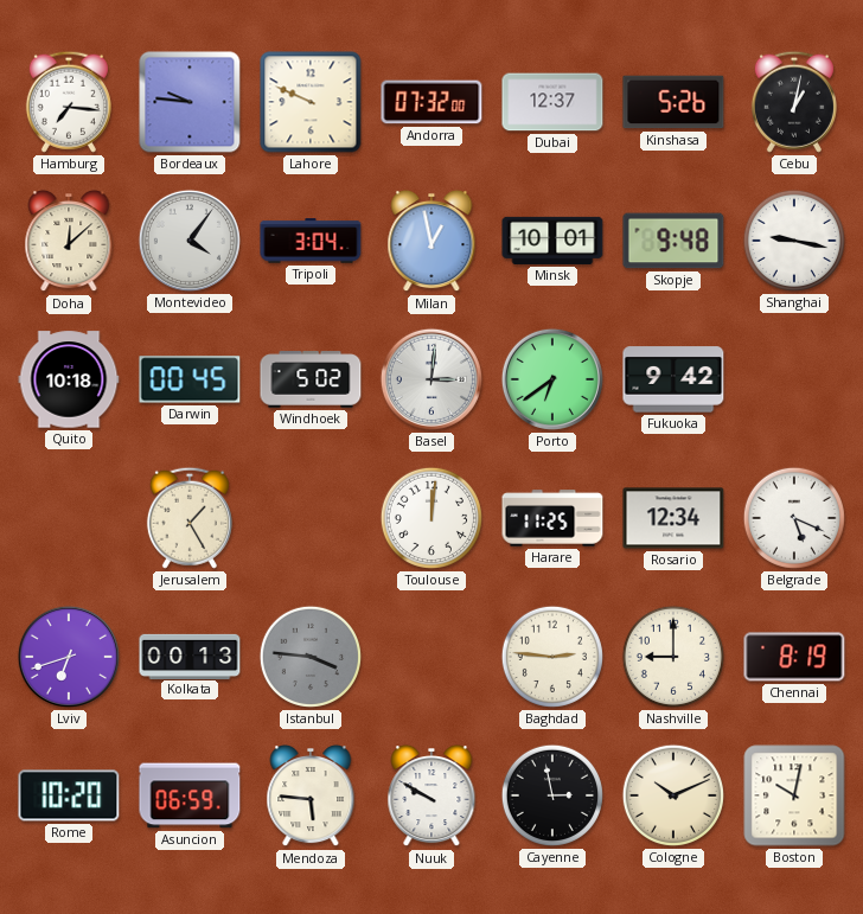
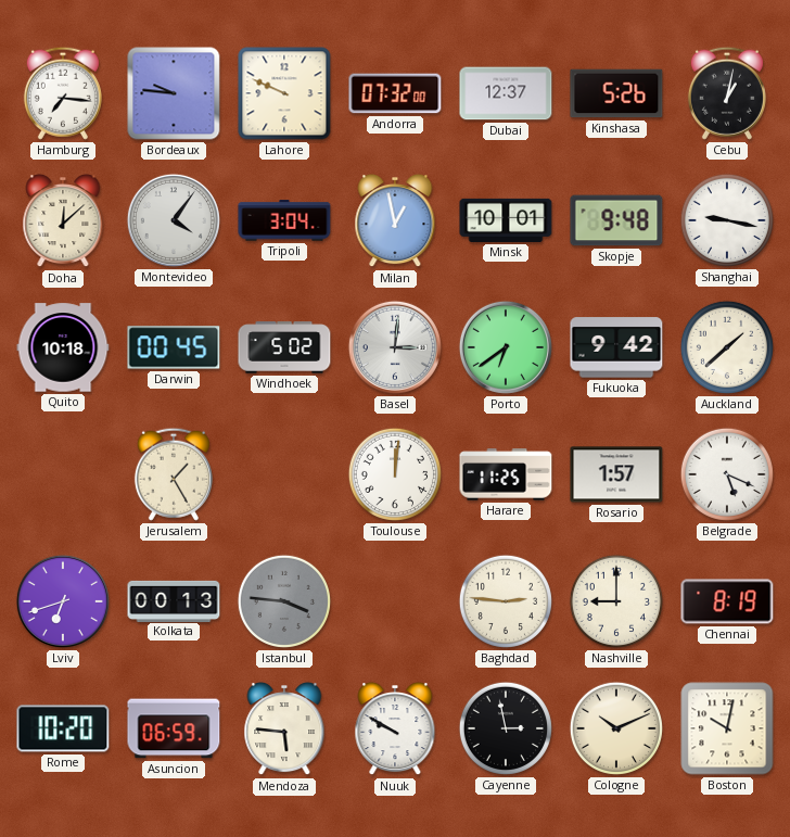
Auckland: none -> 1:38
Rosario: 12:34 -> 1:57
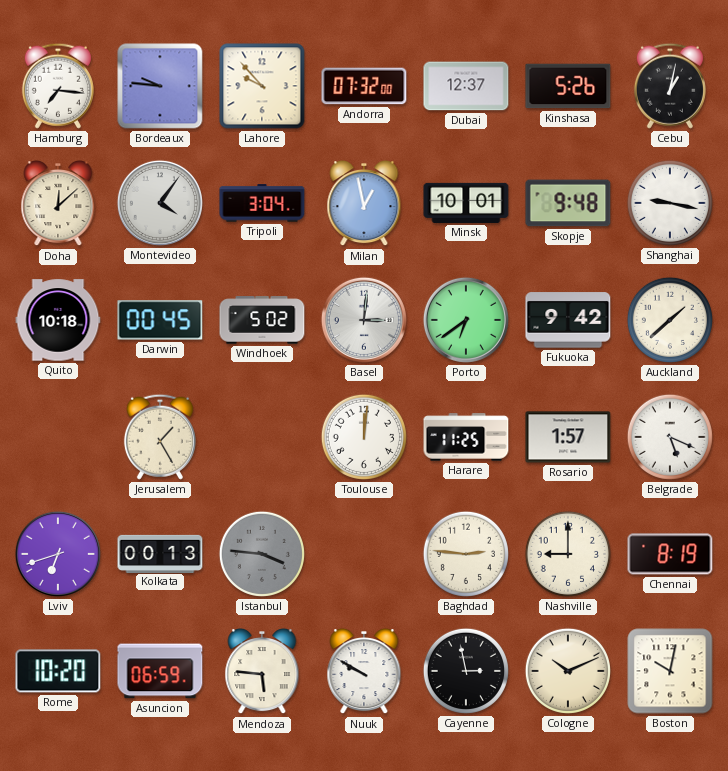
Lahore: 9:49 -> 9:53
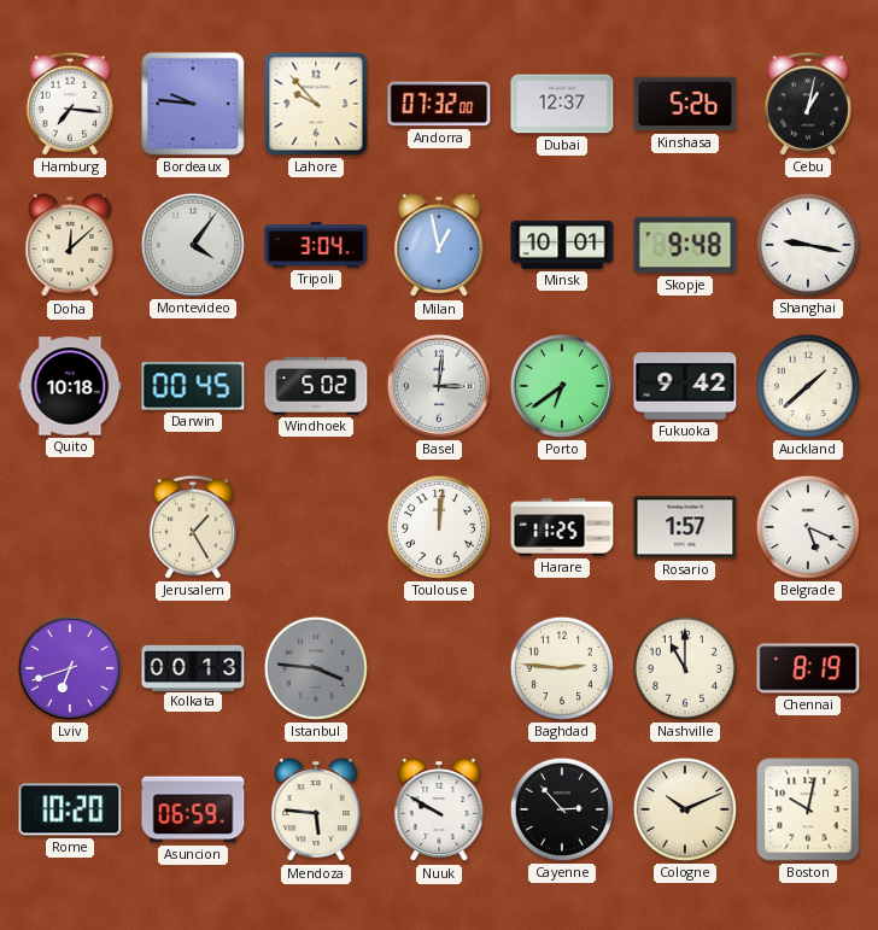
Nashville: 9:00 -> 11:00
Cayenne: 2:58 -> 2:53
